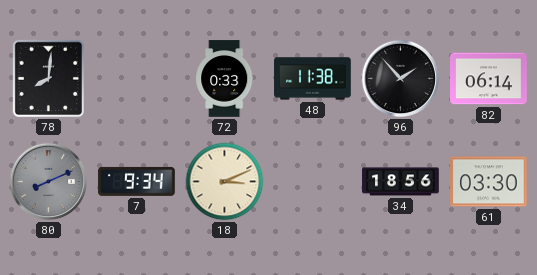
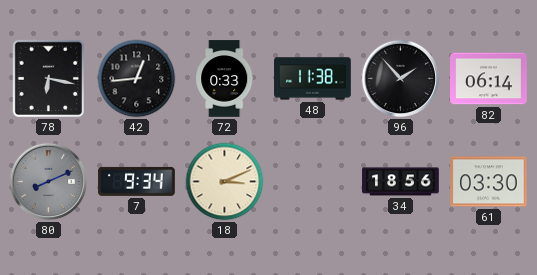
78: 8:01 -> 6:17
42: none -> 12:44
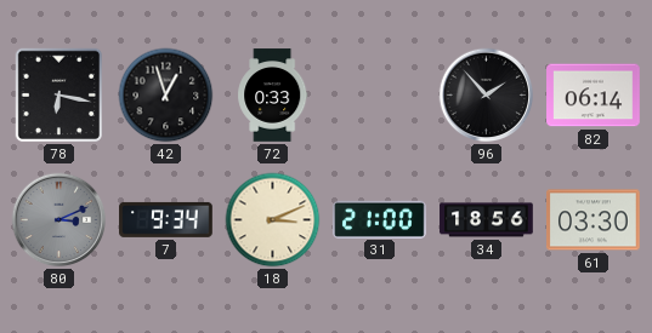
42: 12:44 -> 12:57
48: 11:38 -> none
80: 8:11 -> 3:11
31: none -> 21:00
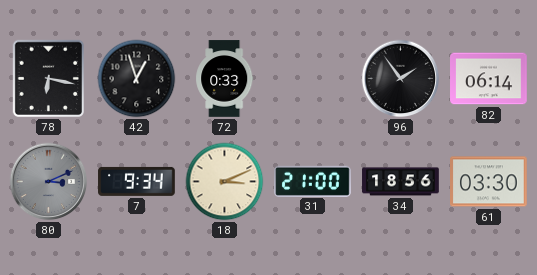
96: 1:53 -> 1:54
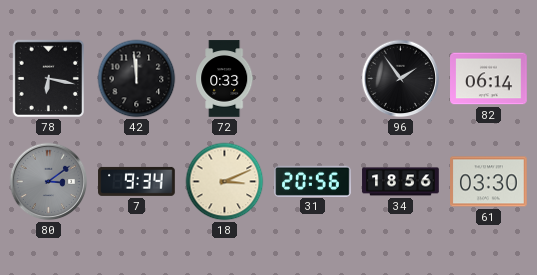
42: 12:57 -> 11:59
80: 3:11 -> 3:09
31: 21:00 -> 20:56
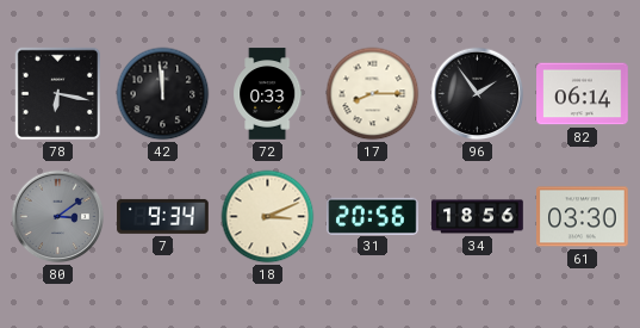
17: none -> 8:15
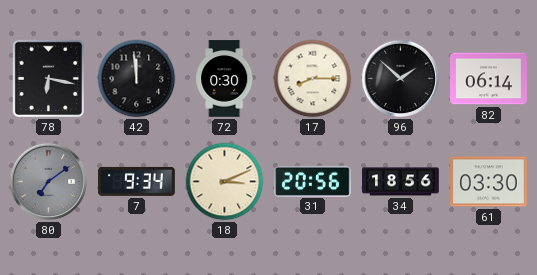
72: 0:33 -> 0:30
96: 1:54 -> 1:52
80: 3:09 -> 7:09
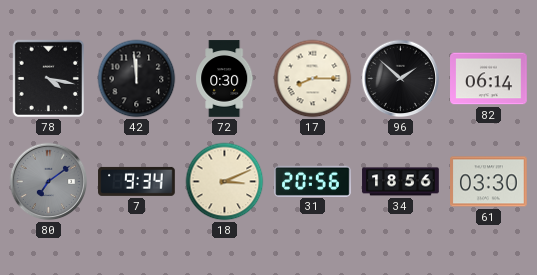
78: 6:17 -> 4:17
